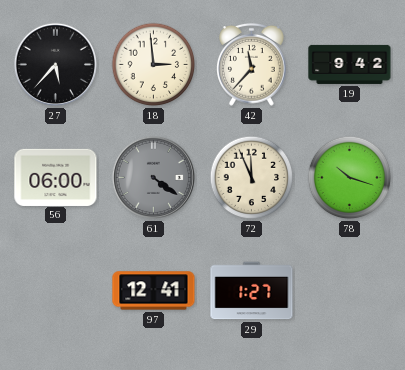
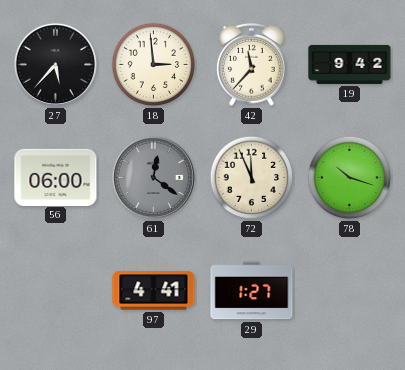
61: 4:21 -> 12:21
97: 12:41 -> 4:41
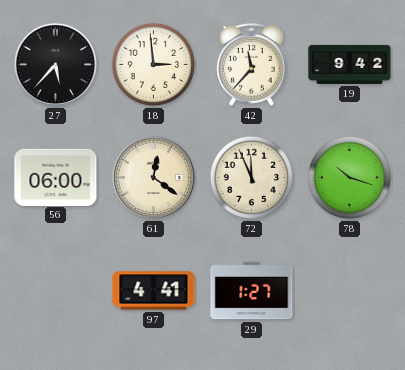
61 dial: grey -> cream
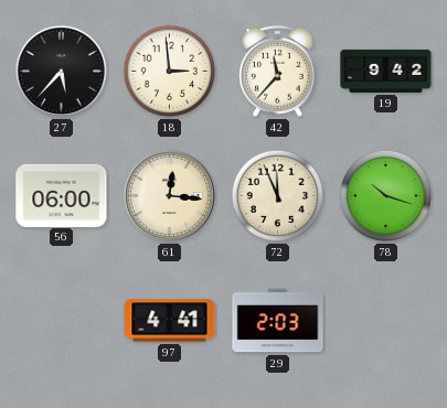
61: 12:21 -> 12:16
29: 1:27 -> 2:03
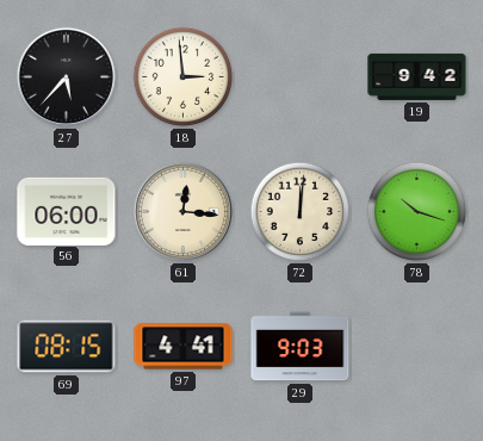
42: 11:37 -> none
72: 11:56 -> 12:01
69: none -> 08:15
29: 2:03 -> 9:03
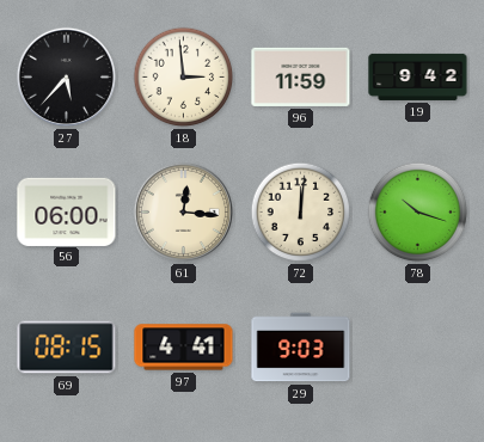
96: none -> 11:59
